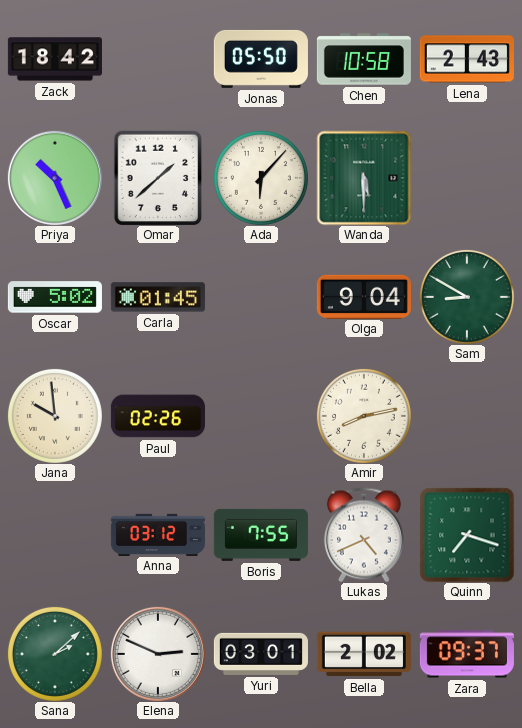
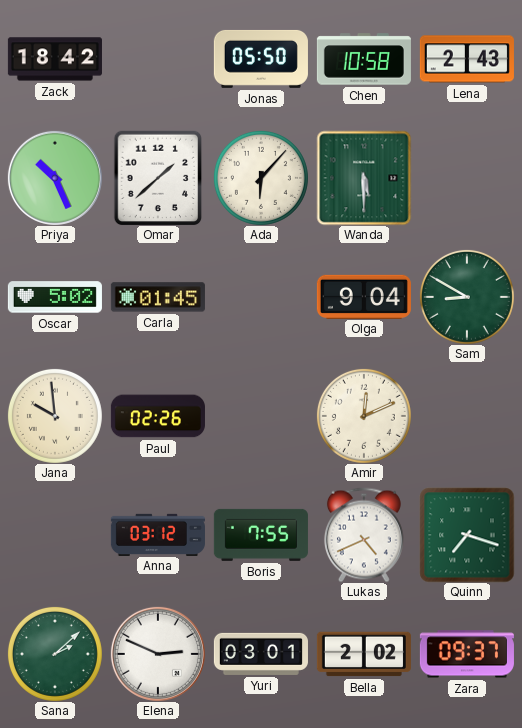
Amir: 8:13 -> 12:11
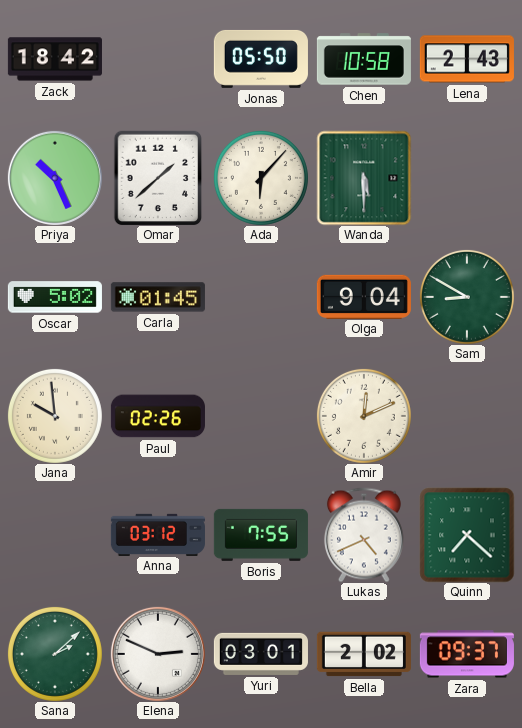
Quinn: 7:18 -> 7:22
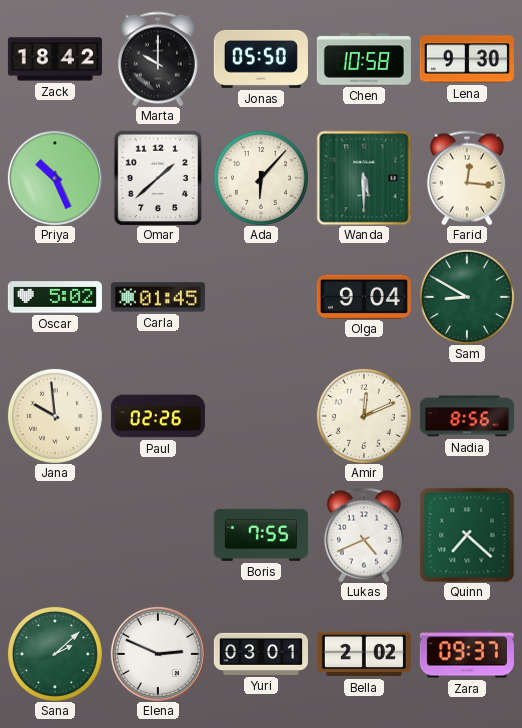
Marta: none -> 10:00
Lena: 2:43 -> 9:30
Farid: none -> 12:16
Nadia: none -> 8:56
Anna: 03:12 -> none
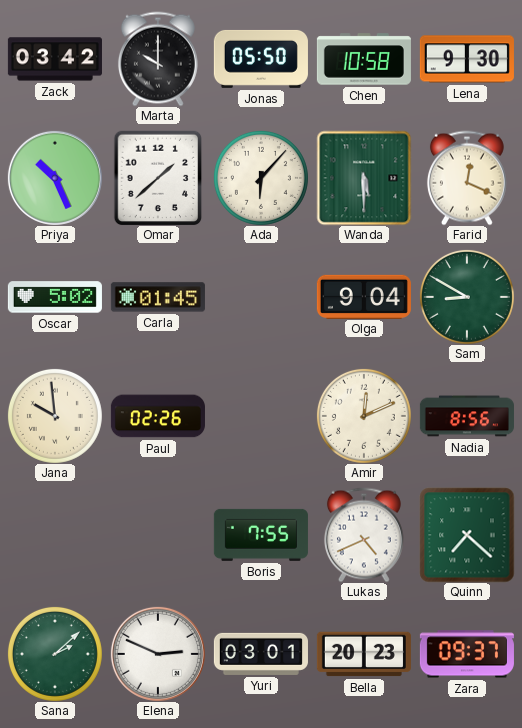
Zack: 18:42 -> 03:42
Farid: 12:16 -> 12:19
Bella: 2:02 -> 20:23
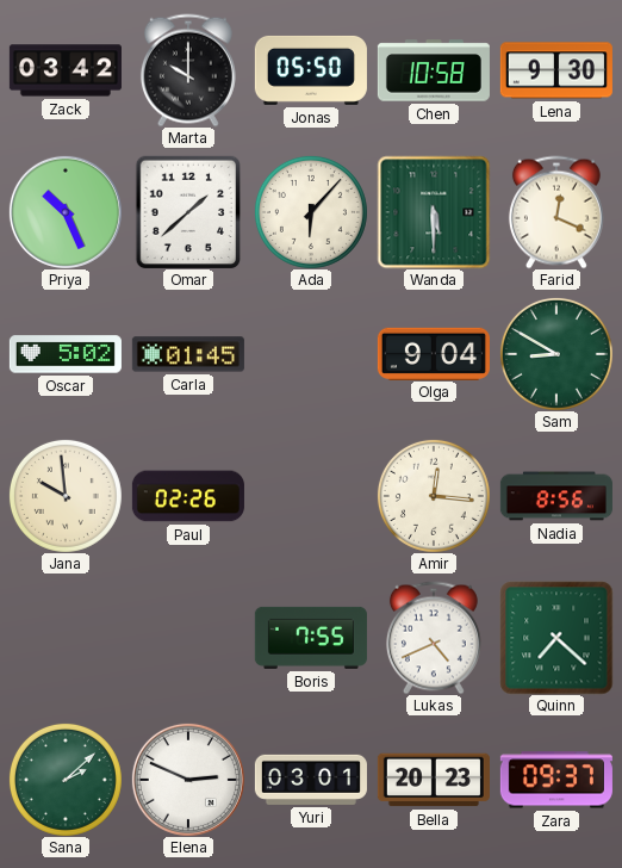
Amir: 12:11 -> 12:16
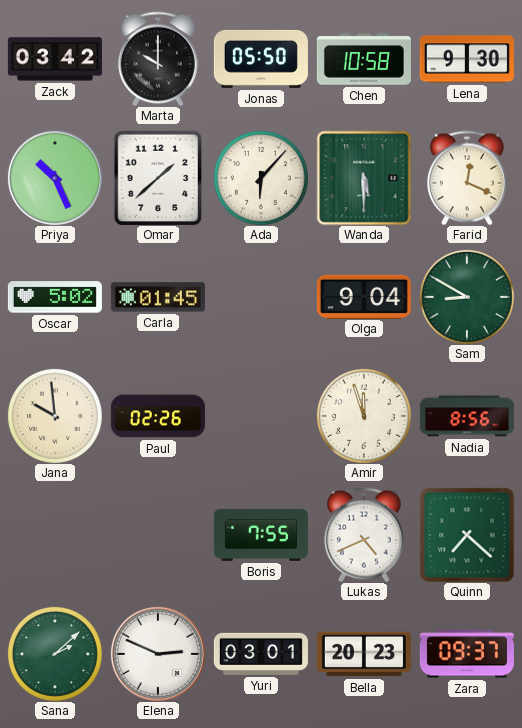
Amir: 12:16 -> 11:57
